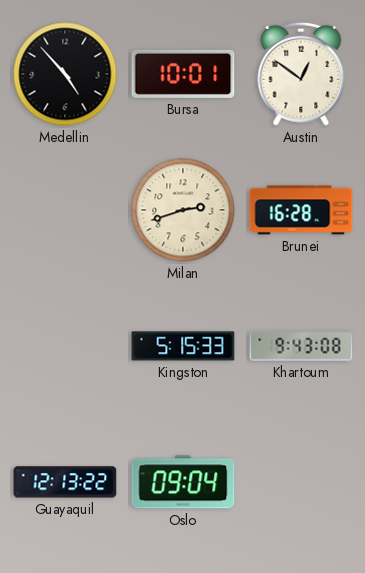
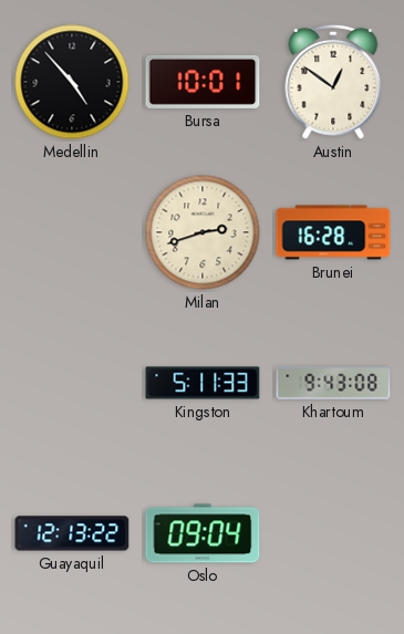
Kingston: 5:15 -> 5:11
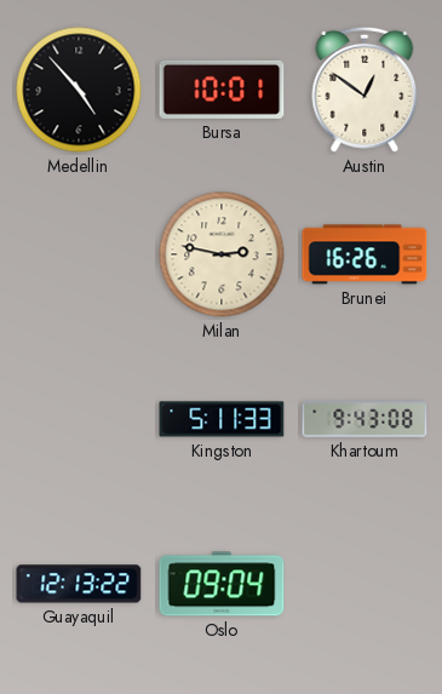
Milan: 2:42 -> 2:47
Brunei: 16:28 -> 16:26
